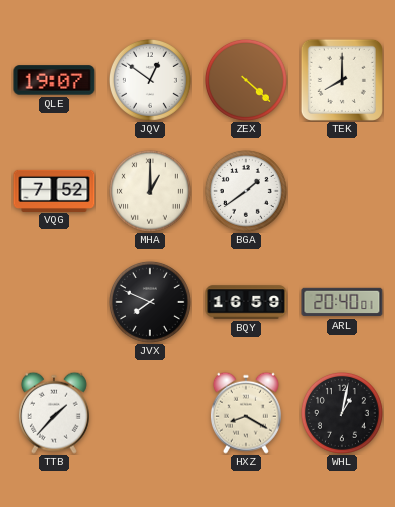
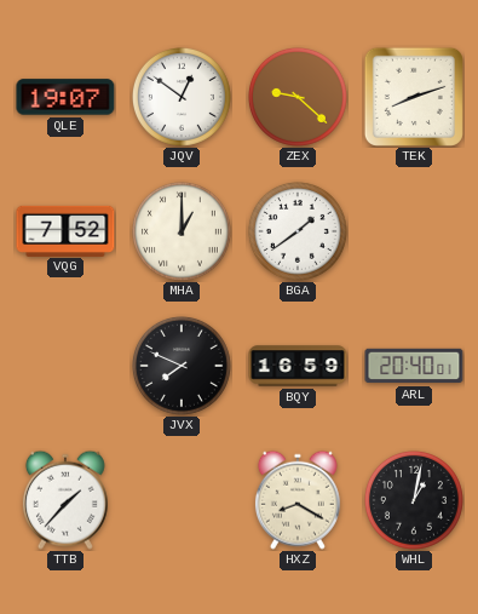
ZEX: 4:22 -> 9:22
TEK: 8:00 -> 8:12
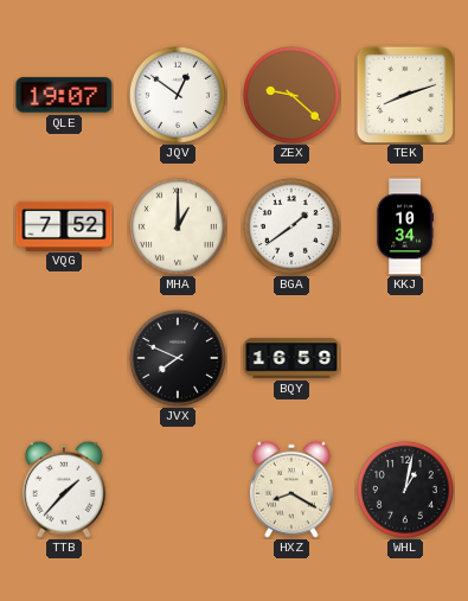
KKJ: none -> 10:34
ARL: 20:40 -> none
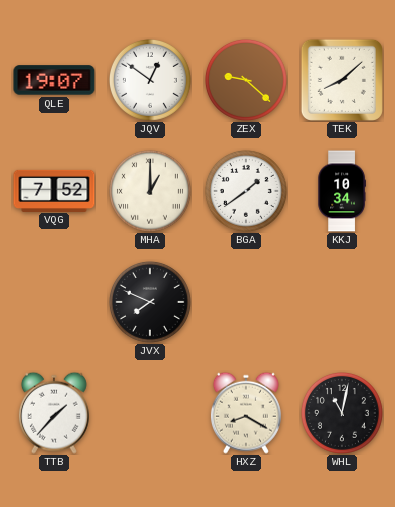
TEK: 8:12 -> 8:08
BQY: 16:59 -> none
WHL: 1:02 -> 11:02
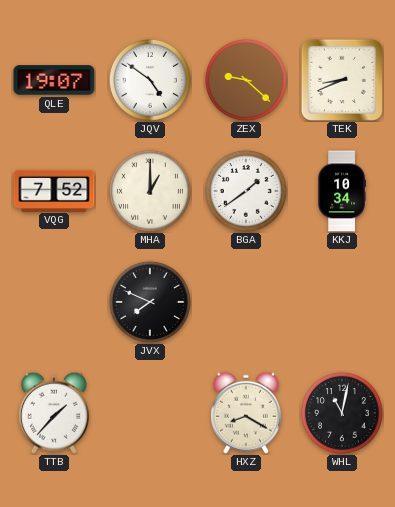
JQV: 12:51 -> 4:51
TEK: 8:08 -> 8:41
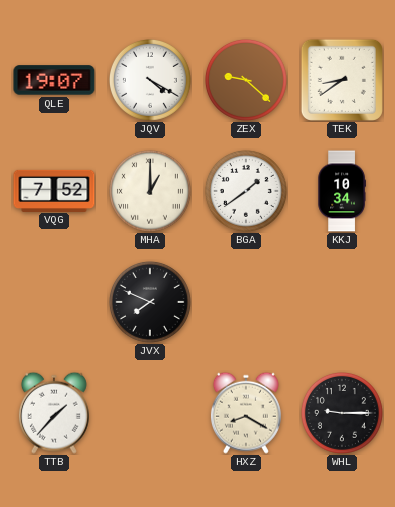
JQV: 4:51 -> 4:20
TEK: 8:41 -> 8:39
WHL: 11:02 -> 9:15
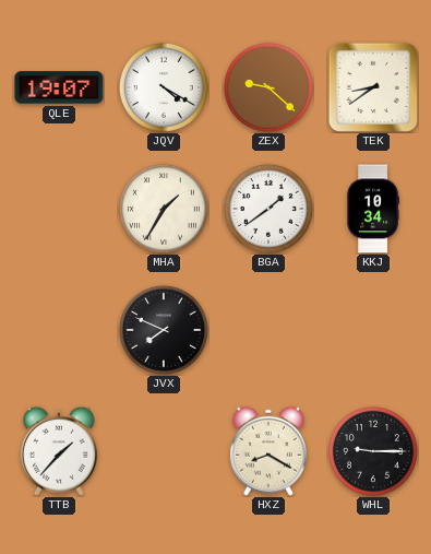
VQG: 7:52 -> none
MHA: 1:00 -> 1:35
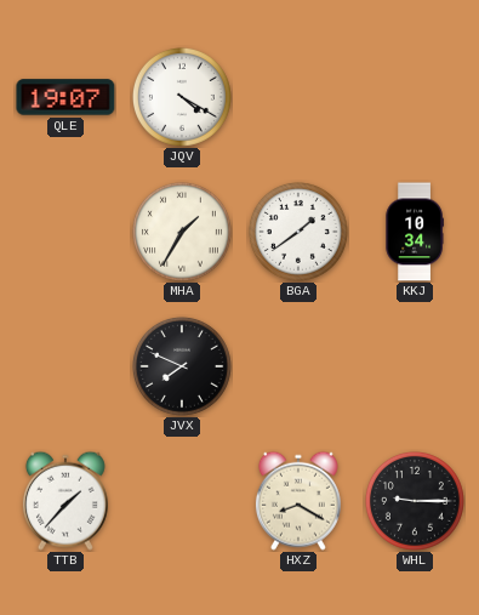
ZEX: 9:22 -> none
TEK: 8:39 -> none
